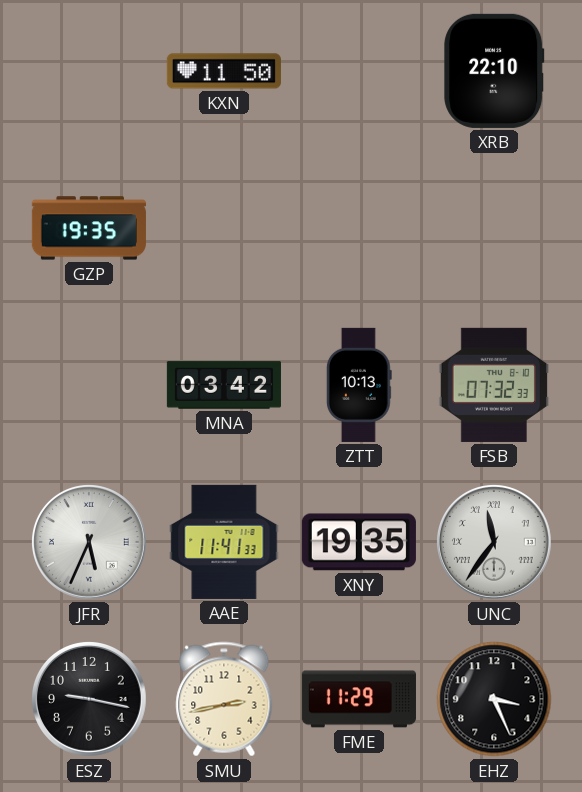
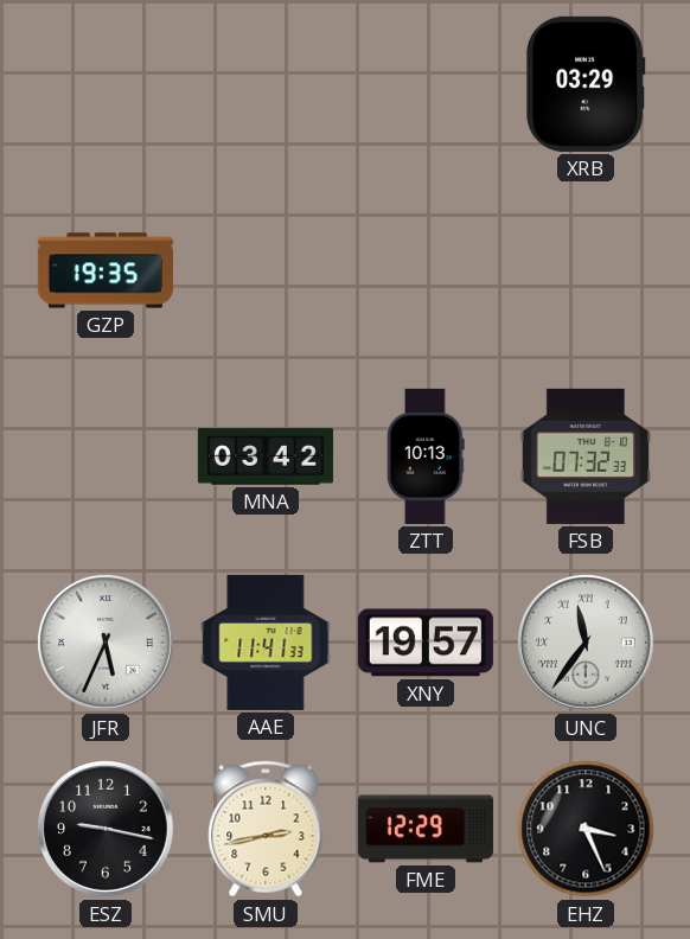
KXN: 11:50 -> none
XRB: 22:10 -> 03:29
XNY: 19:35 -> 19:57
FME: 11:29 -> 12:29
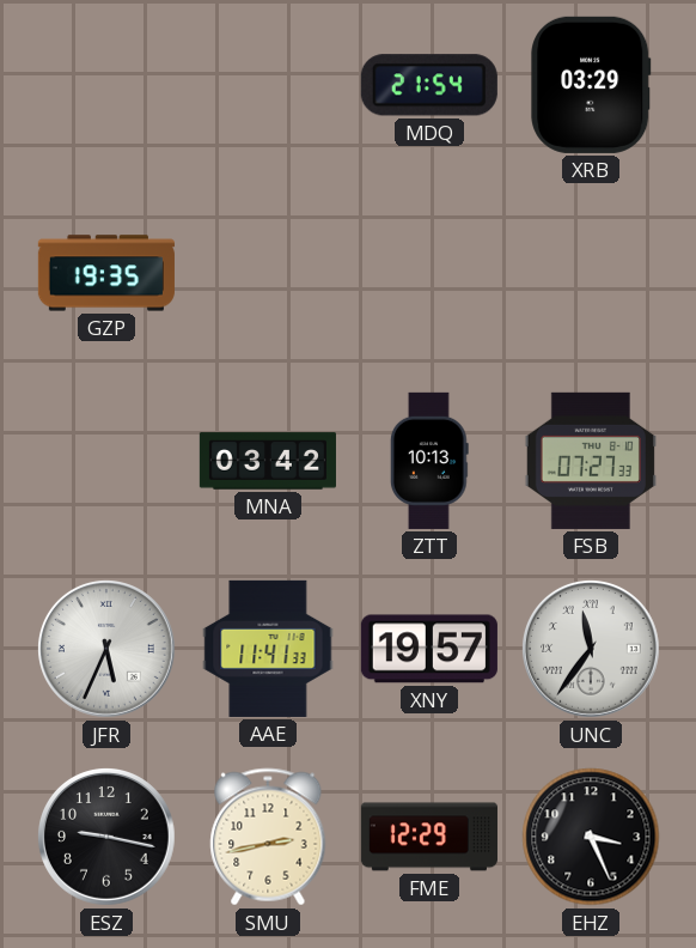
MDQ: none -> 21:54
FSB: 07:32 -> 07:27
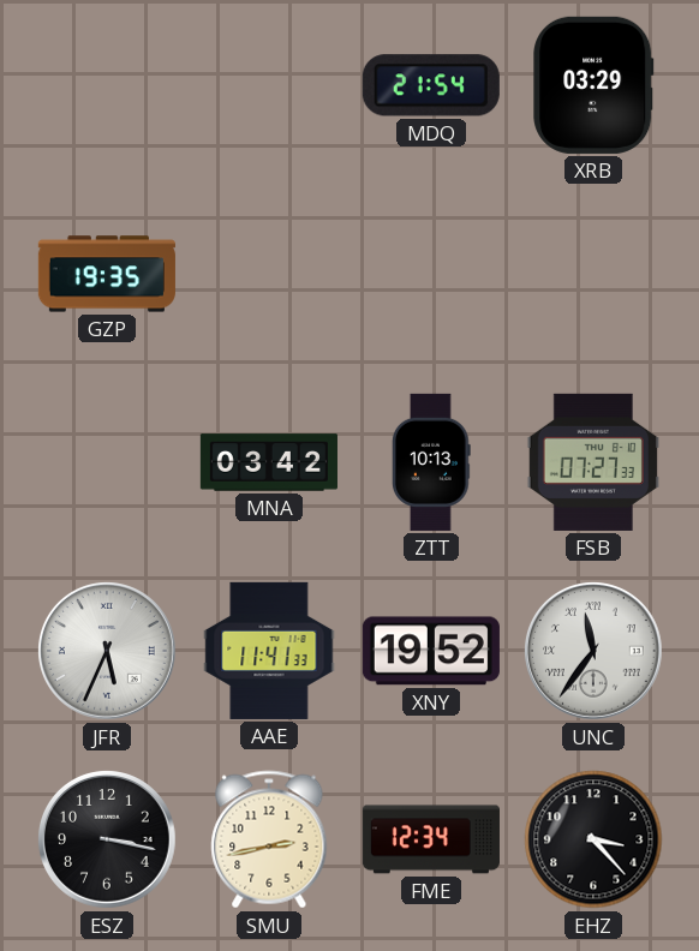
XNY: 19:57 -> 19:52
ESZ: 9:17 -> 3:17
FME: 12:29 -> 12:34
EHZ: 3:26 -> 3:23
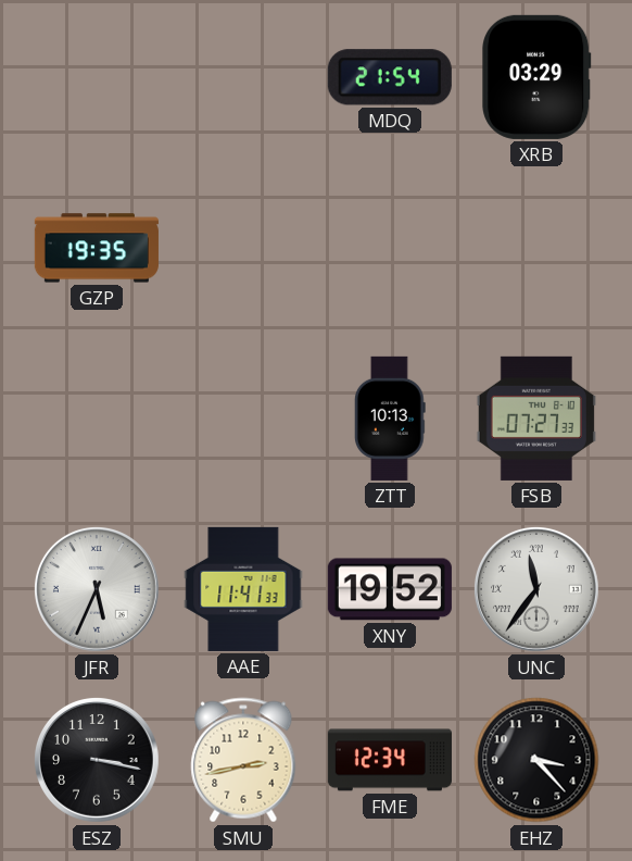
MNA: 03:42 -> none
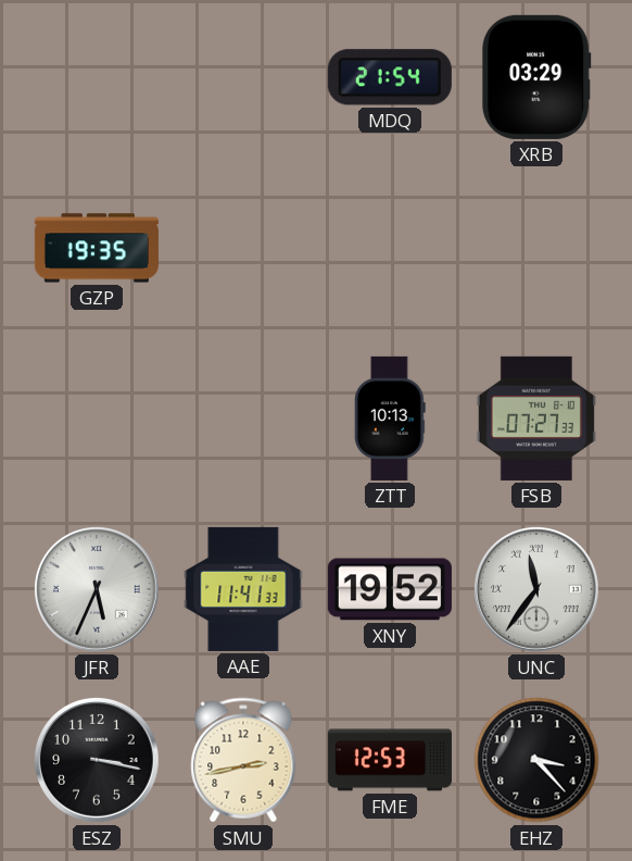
FME: 12:34 -> 12:53
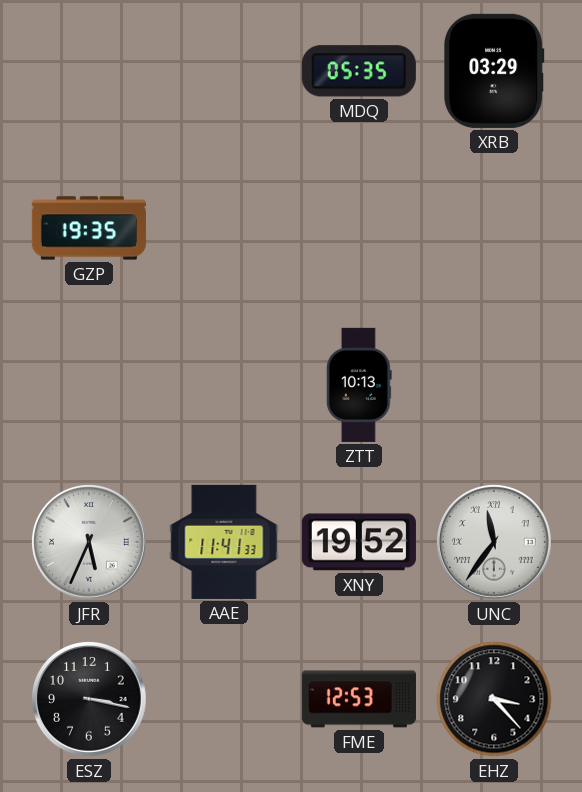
MDQ: 21:54 -> 05:35
FSB: 07:27 -> none
SMU: 2:43 -> none
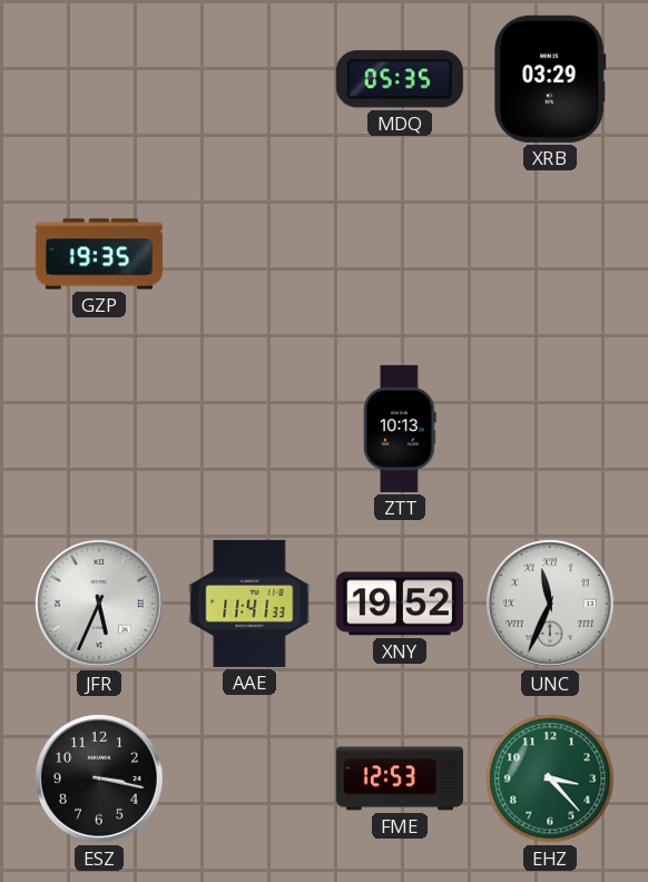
UNC: 11:36 -> 11:34
EHZ dial: black -> green
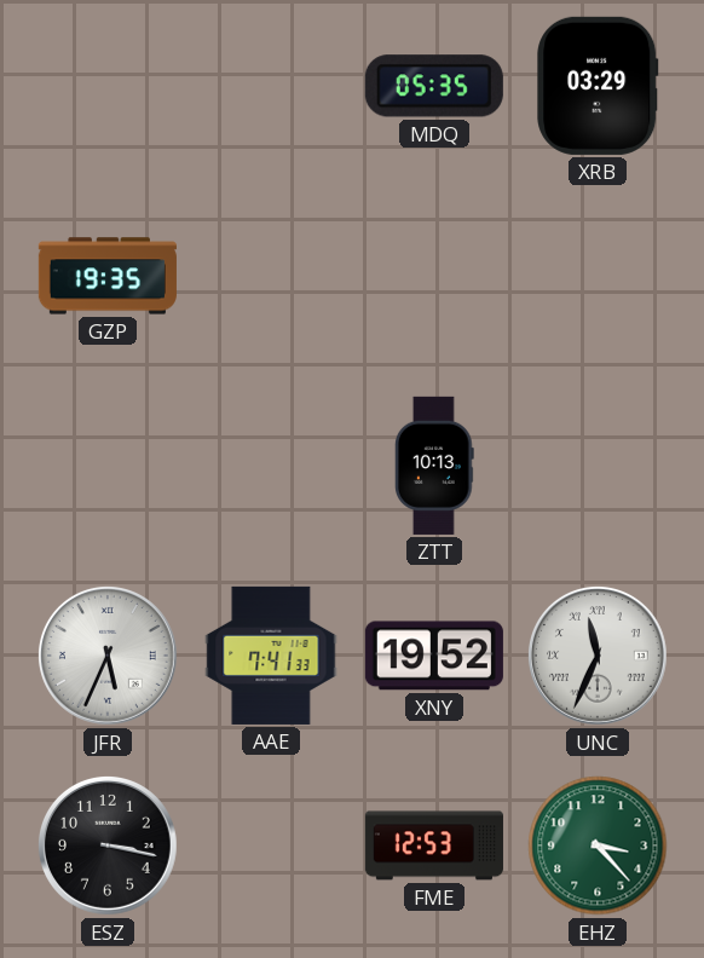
AAE: 11:41 -> 7:41
